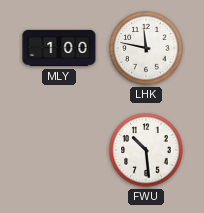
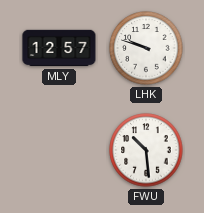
MLY: 1:00 -> 12:57
LHK: 11:47 -> 9:48
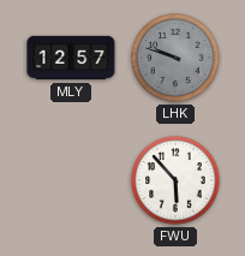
LHK dial: white -> grey
FWU: 10:29 -> 5:53
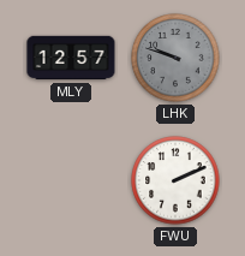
FWU: 5:53 -> 2:11
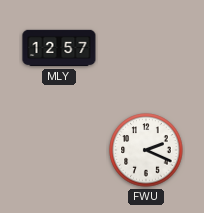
LHK: 9:48 -> none
FWU: 2:11 -> 2:19
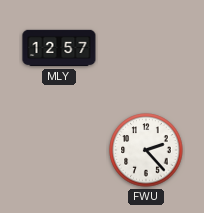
FWU: 2:19 -> 2:23
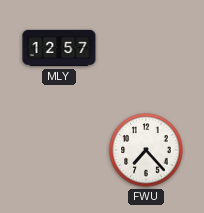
FWU: 2:23 -> 7:23
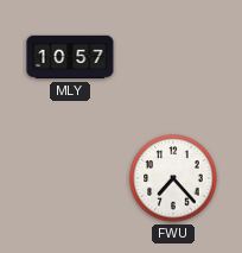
MLY: 12:57 -> 10:57
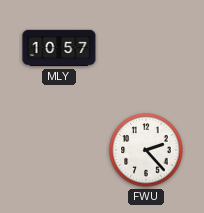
FWU: 7:23 -> 2:23
